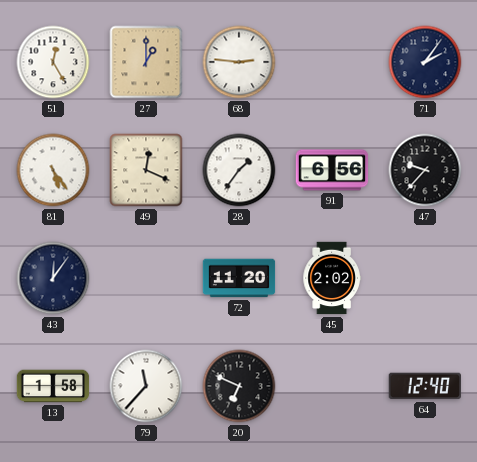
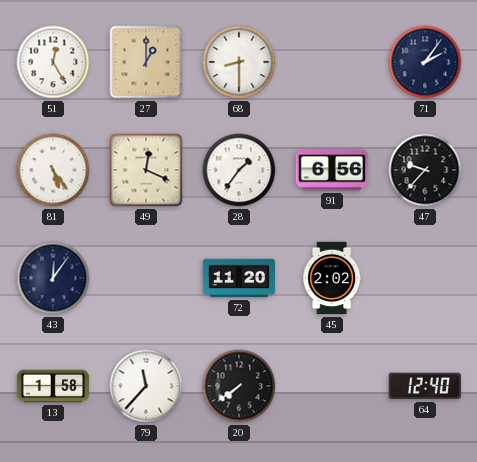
68: 2:46 -> 8:30
20: 6:49 -> 7:39
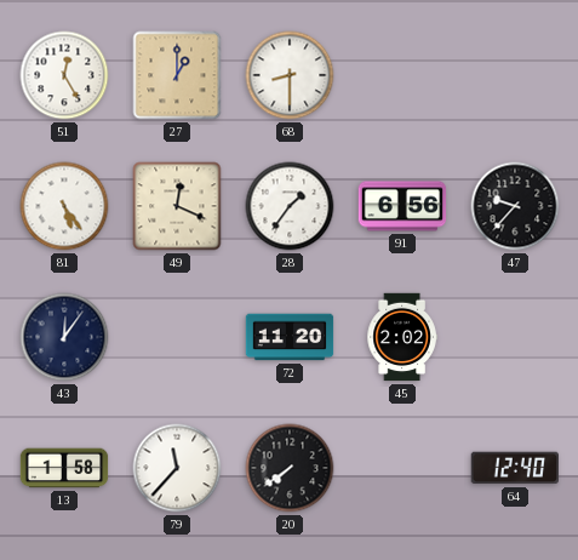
71: 2:06 -> none
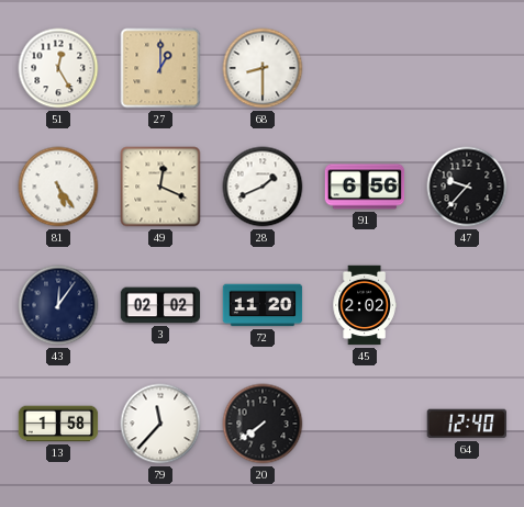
28: 1:36 -> 1:41
3: none -> 02:02
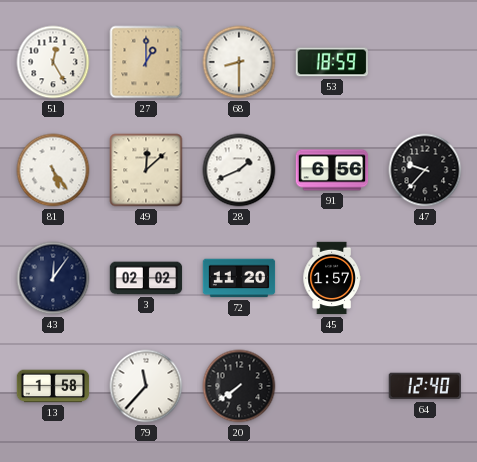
53: none -> 18:59
49: 12:19 -> 12:08
45: 2:02 -> 1:57
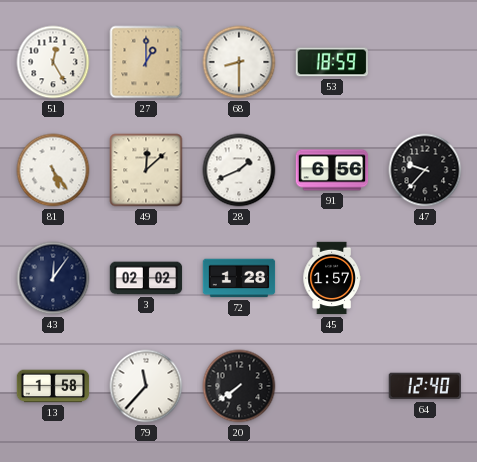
72: 11:20 -> 1:28
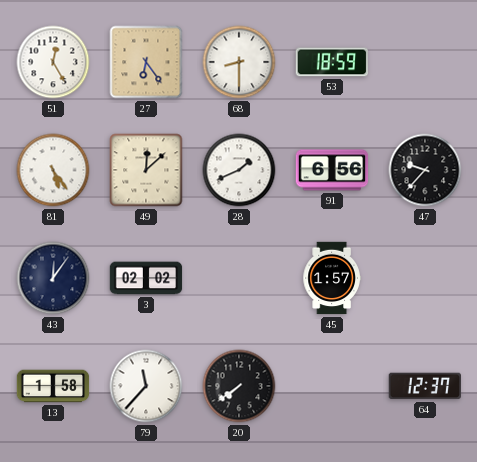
27: 1:00 -> 6:24
72: 1:28 -> none
64: 12:40 -> 12:37
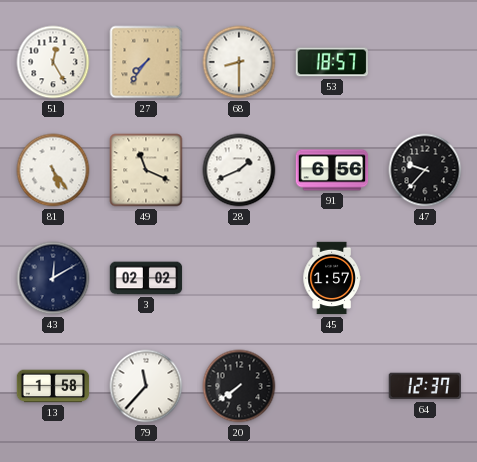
27: 6:24 -> 7:36
53: 18:59 -> 18:57
49: 12:08 -> 11:19
43: 12:06 -> 12:10
